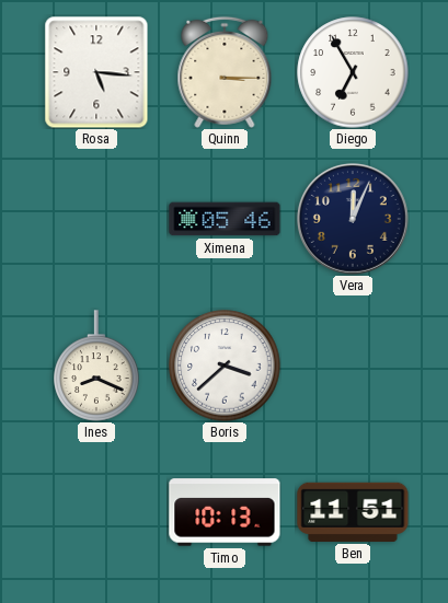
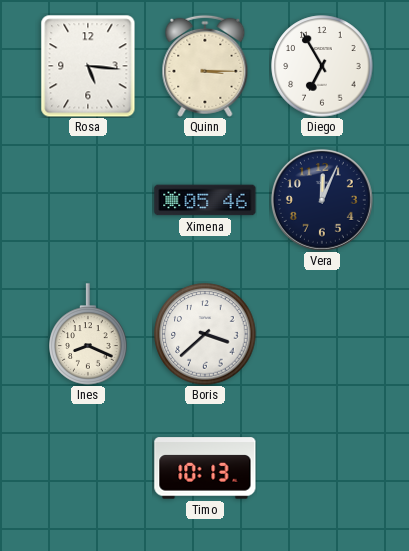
Ben: 11:51 -> none
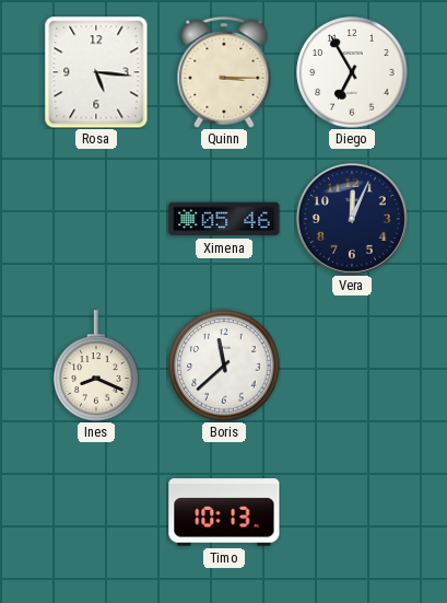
Boris: 3:38 -> 11:38
